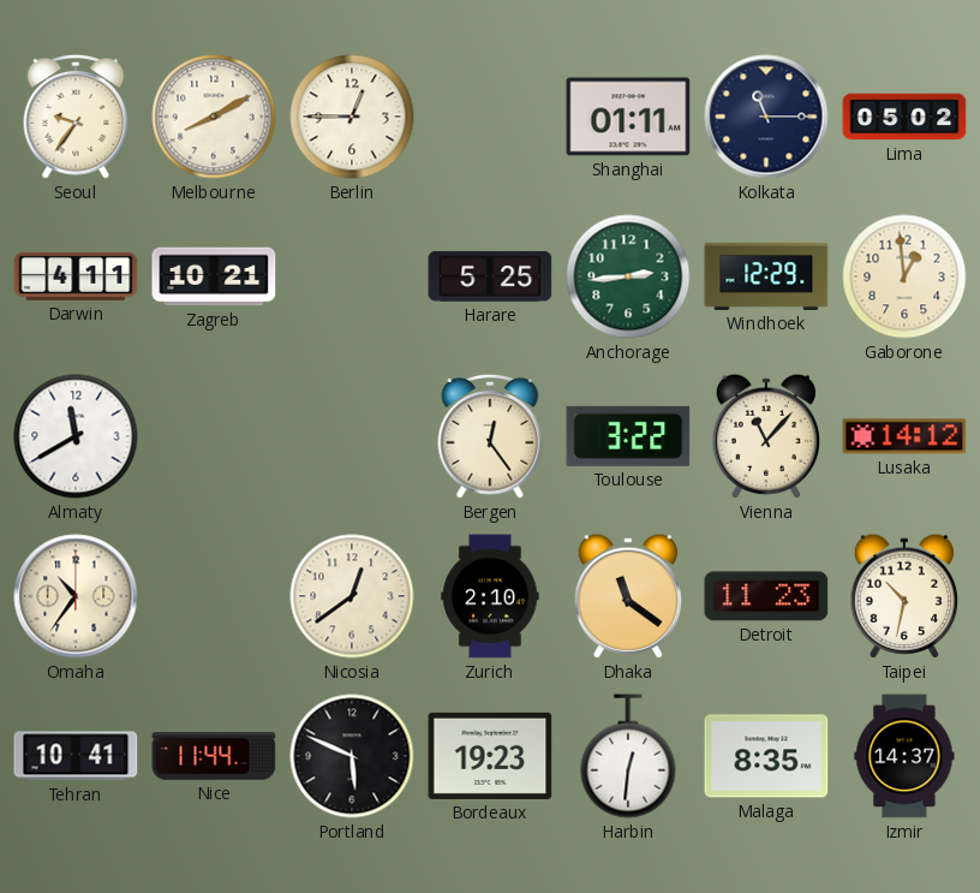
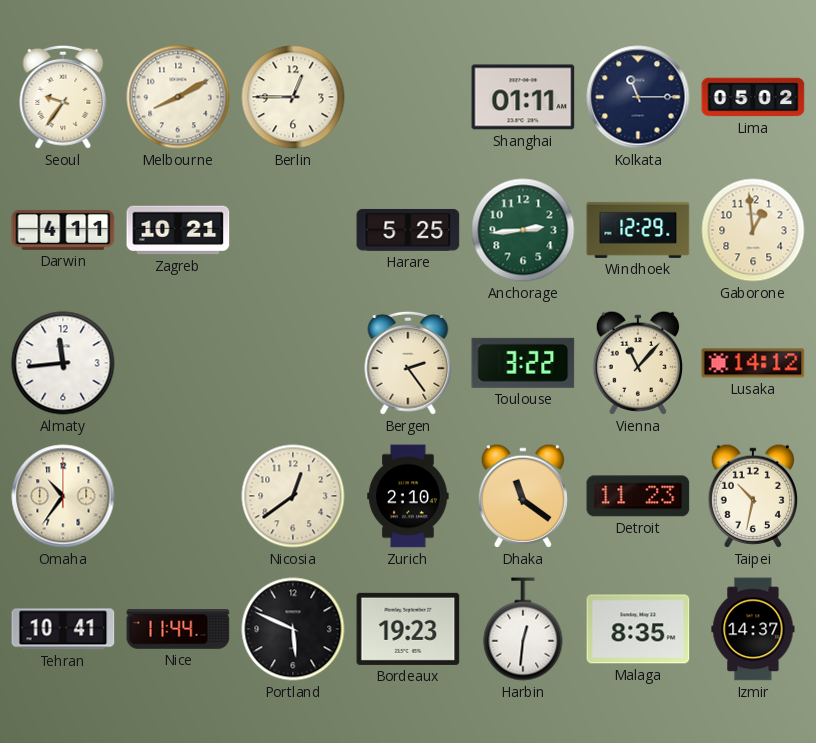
Almaty: 11:40 -> 11:44
Bergen: 12:24 -> 2:24
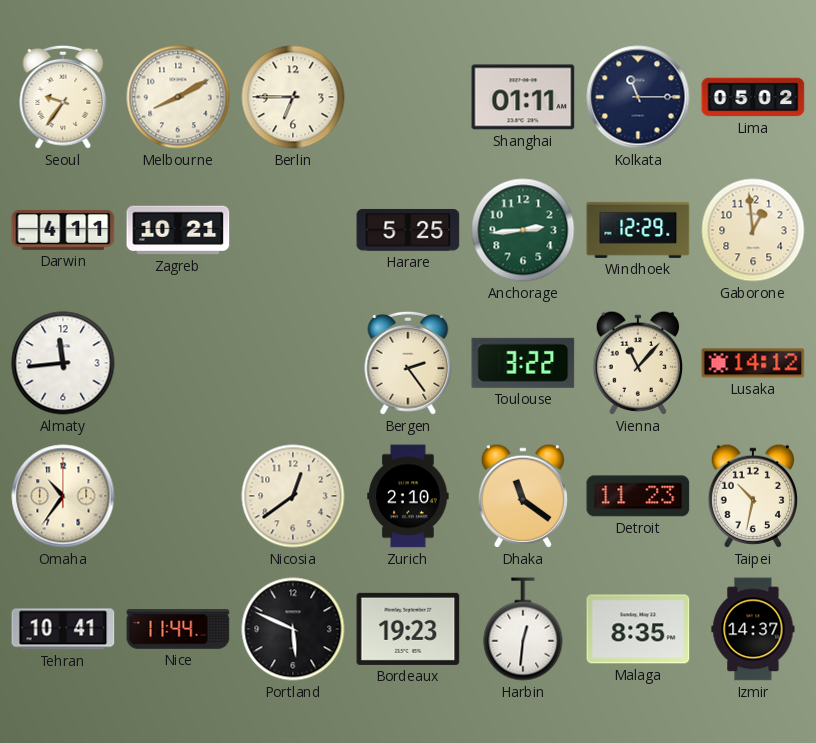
Berlin: 12:45 -> 6:45
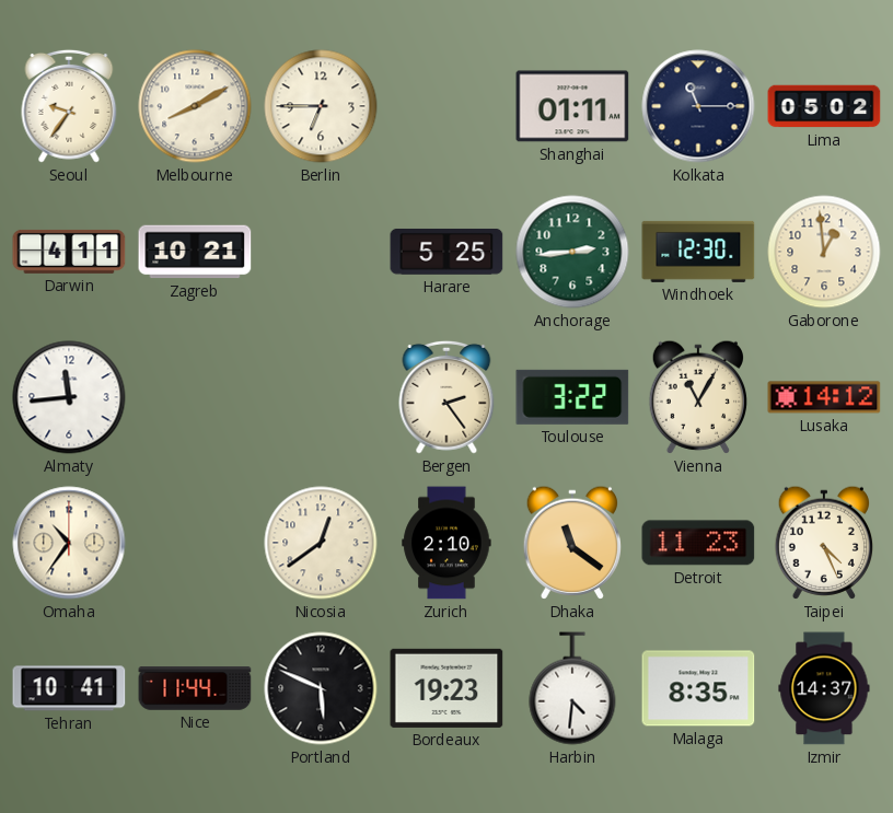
Windhoek: 12:29 -> 12:30
Vienna: 11:07 -> 11:05
Taipei: 10:32 -> 4:26
Harbin: 12:31 -> 4:31
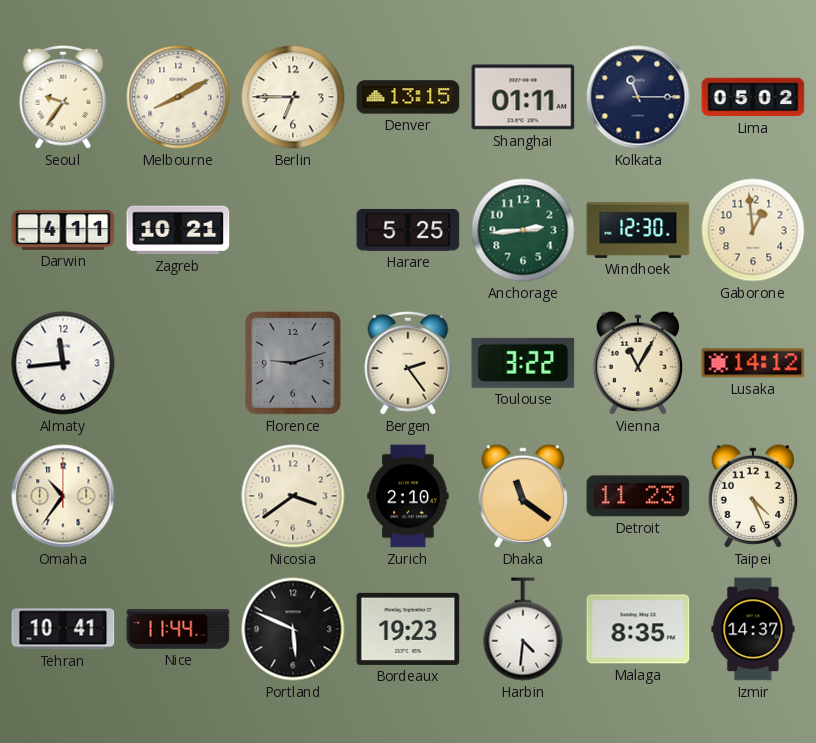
Denver: none -> 13:15
Florence: none -> 9:12
Nicosia: 12:39 -> 3:39
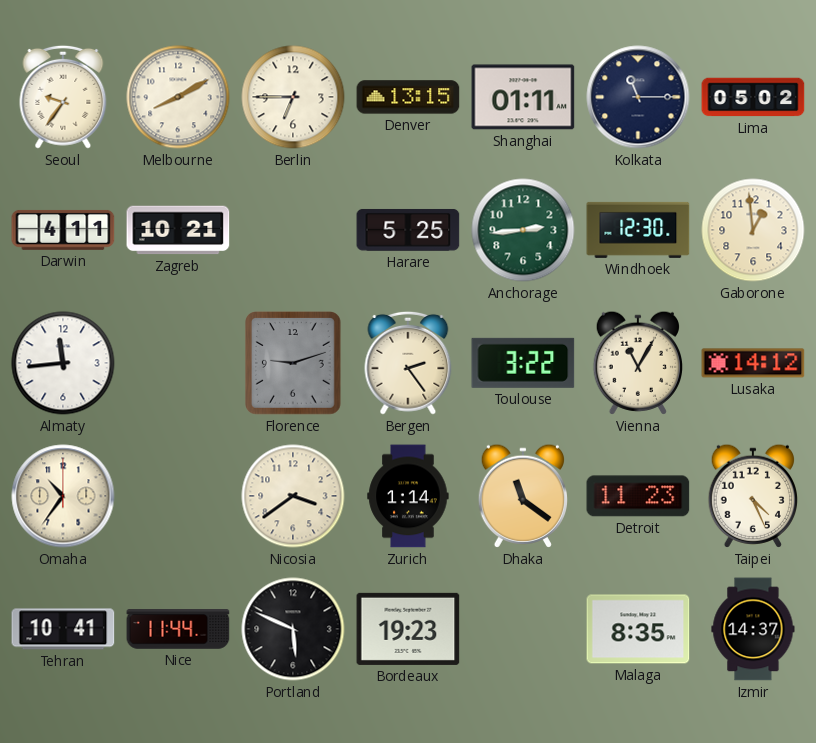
Zurich: 2:10 -> 1:14
Harbin: 4:31 -> none
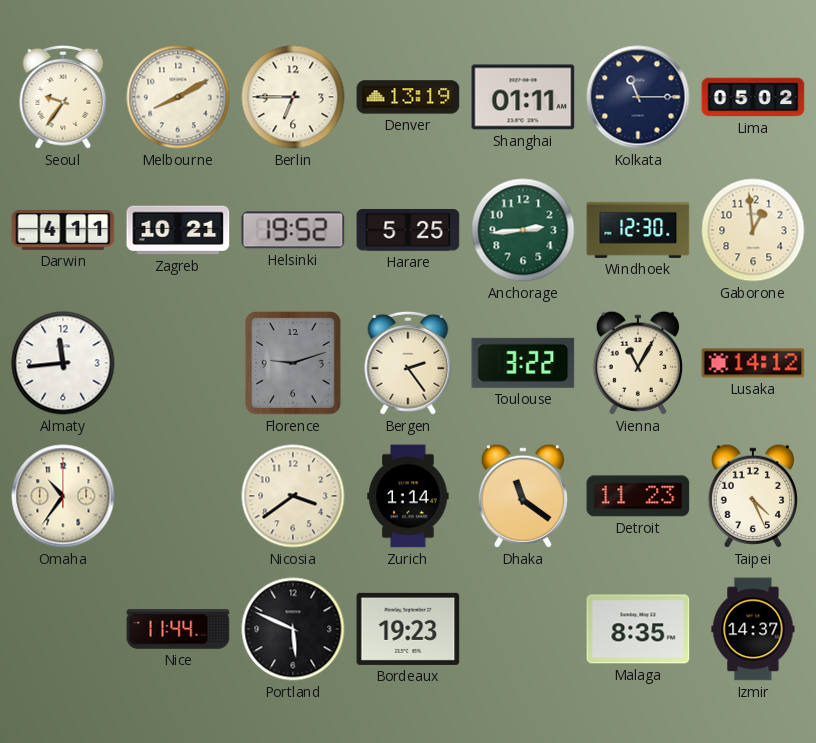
Denver: 13:15 -> 13:19
Helsinki: none -> 19:52
Tehran: 10:41 -> none
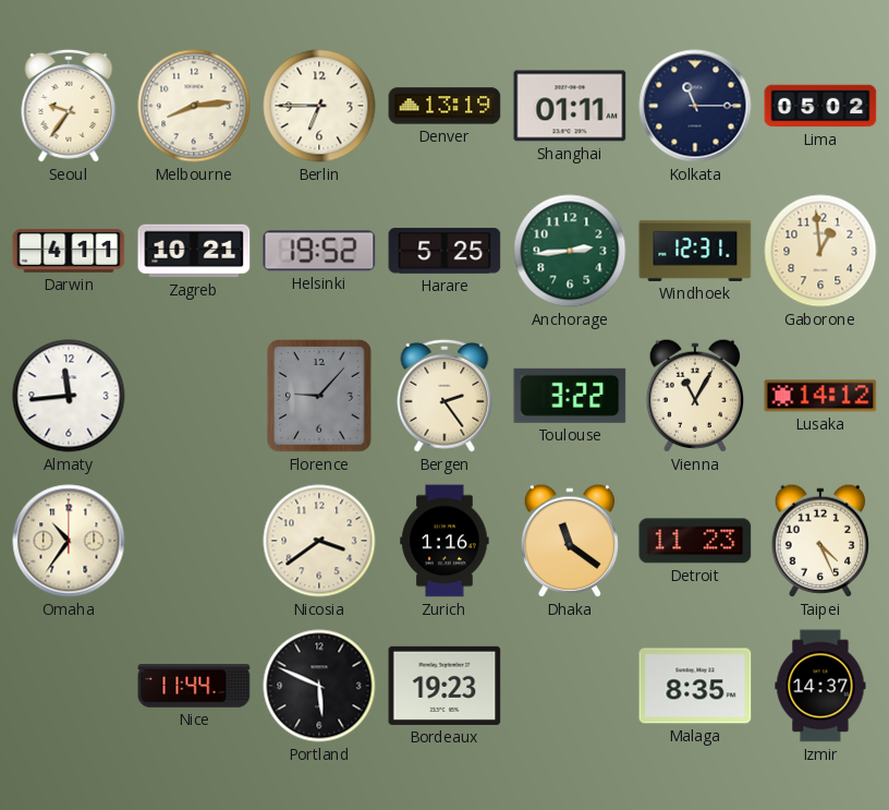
Melbourne: 8:10 -> 8:14
Windhoek: 12:30 -> 12:31
Florence: 9:12 -> 9:07
Zurich: 1:14 -> 1:16
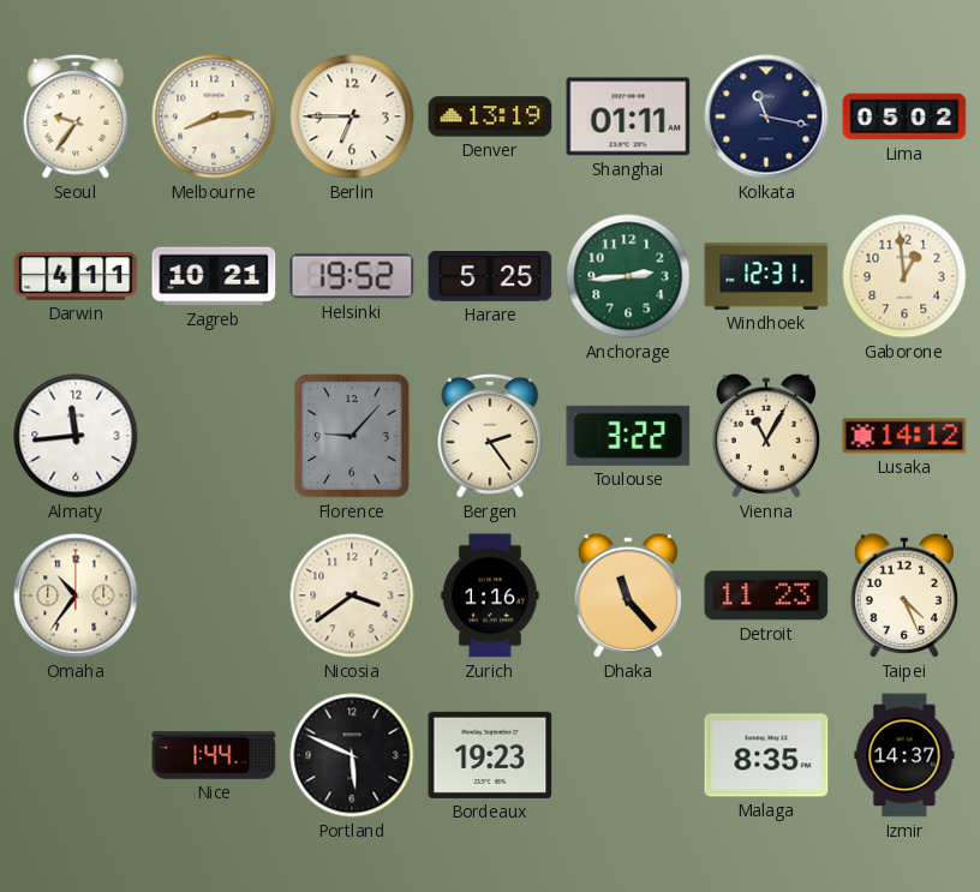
Kolkata: 11:15 -> 11:17
Dhaka: 11:21 -> 11:23
Nice: 11:44 -> 1:44
